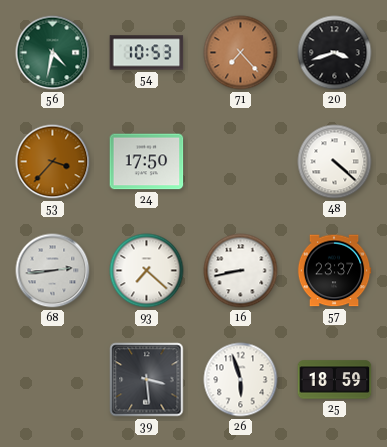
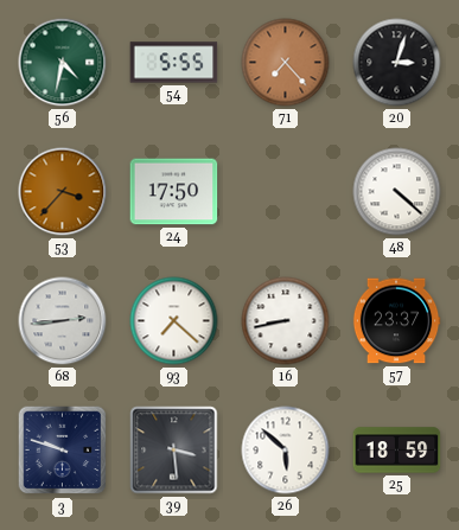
54: 10:53 -> 5:55
20: 3:42 -> 3:03
3: none -> 9:48
26: 5:57 -> 5:52
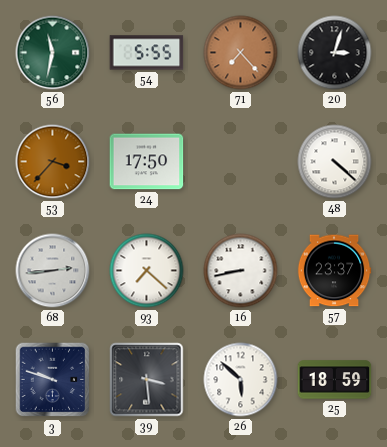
56: 4:32 -> 11:32
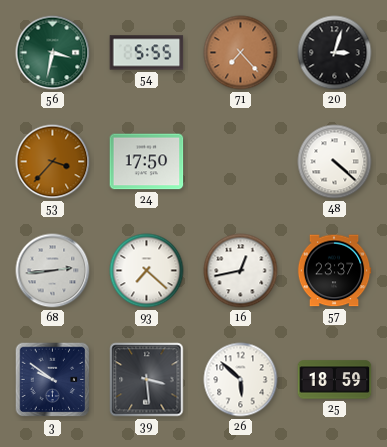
56: 11:32 -> 3:32
16: 8:43 -> 12:43
3: 9:48 -> 9:51
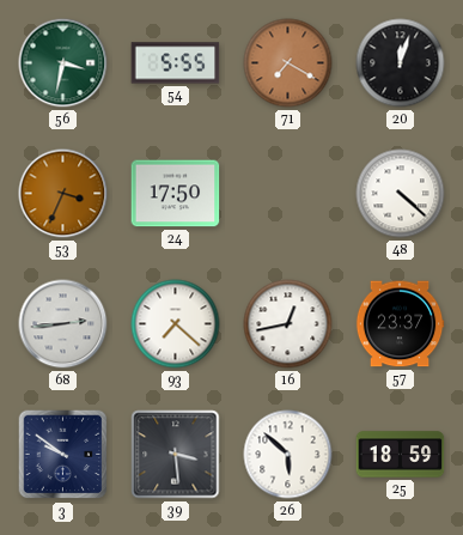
71: 7:23 -> 7:20
20: 3:03 -> 12:03
53: 3:37 -> 3:34
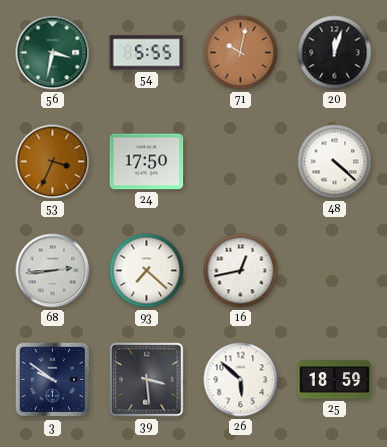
71: 7:20 -> 10:02
57: 23:37 -> none
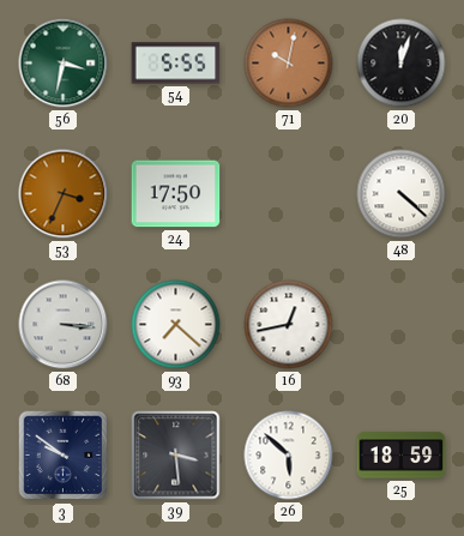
68: 2:44 -> 3:16
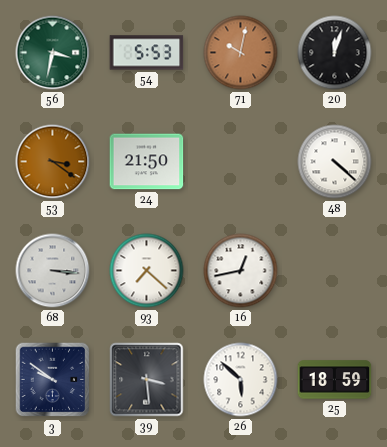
54: 5:55 -> 5:53
53: 3:34 -> 3:21
24: 17:50 -> 21:50
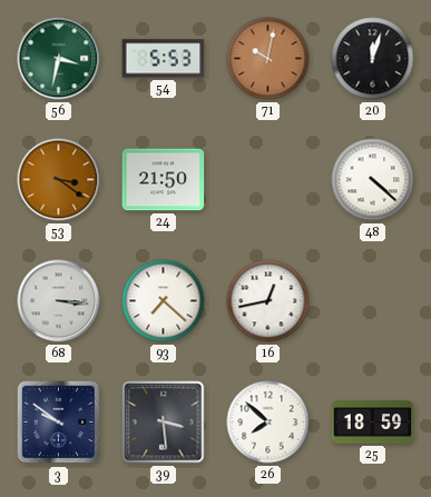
26: 5:52 -> 7:52
